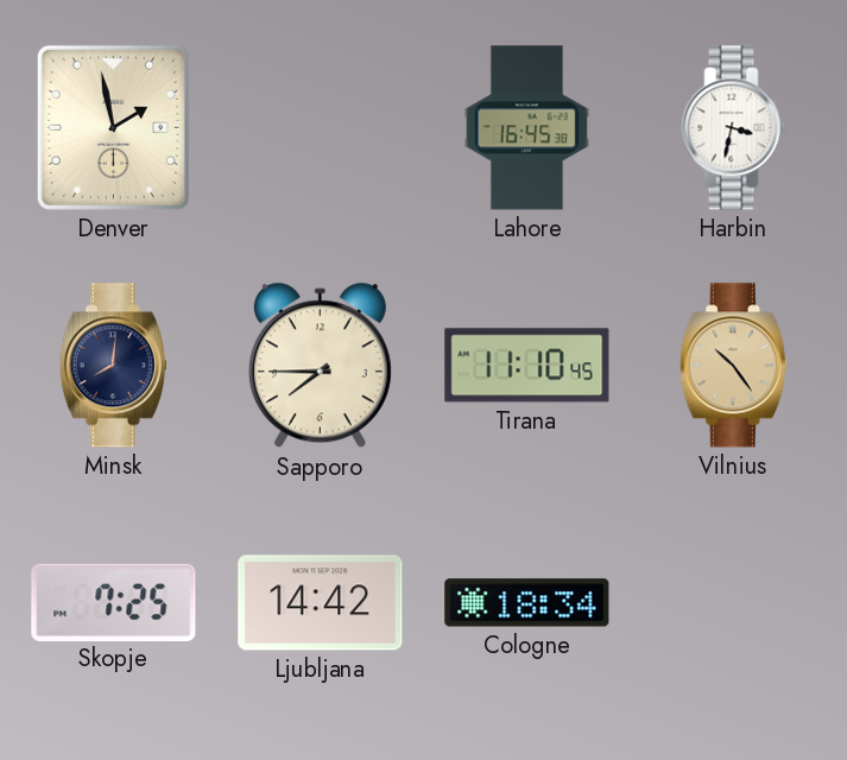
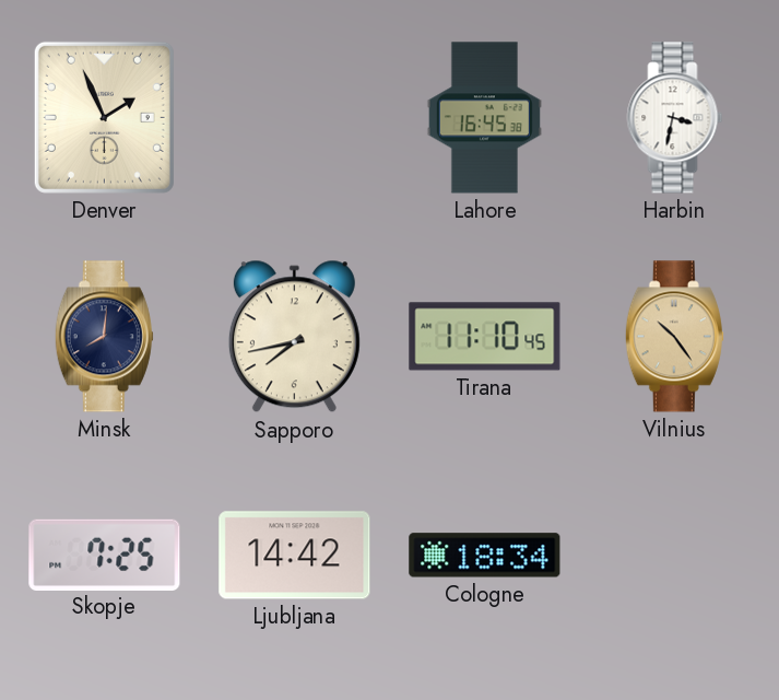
Denver: 1:58 -> 1:56
Sapporo: 7:45 -> 7:43
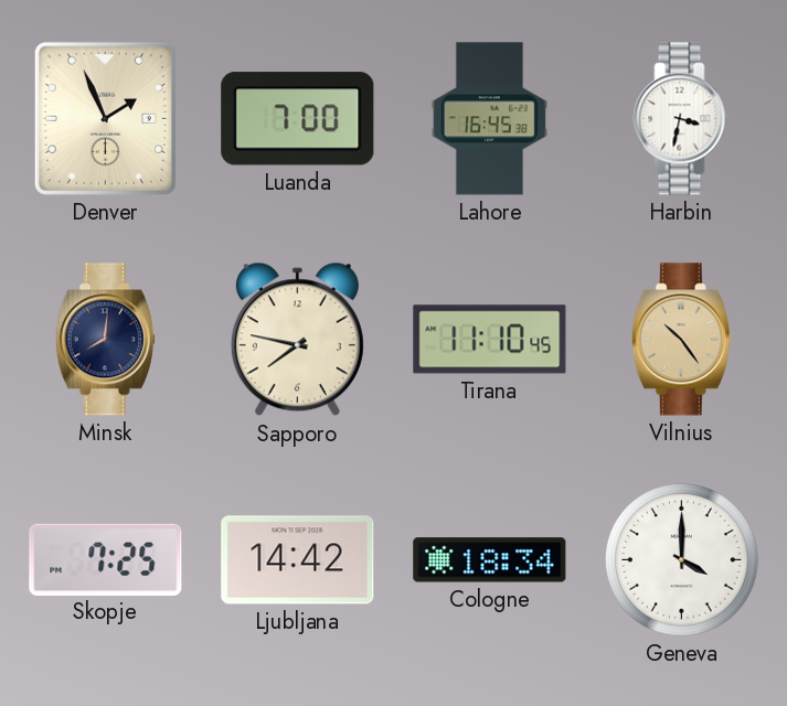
Luanda: none -> 7:00
Sapporo: 7:43 -> 7:47
Geneva: none -> 4:00
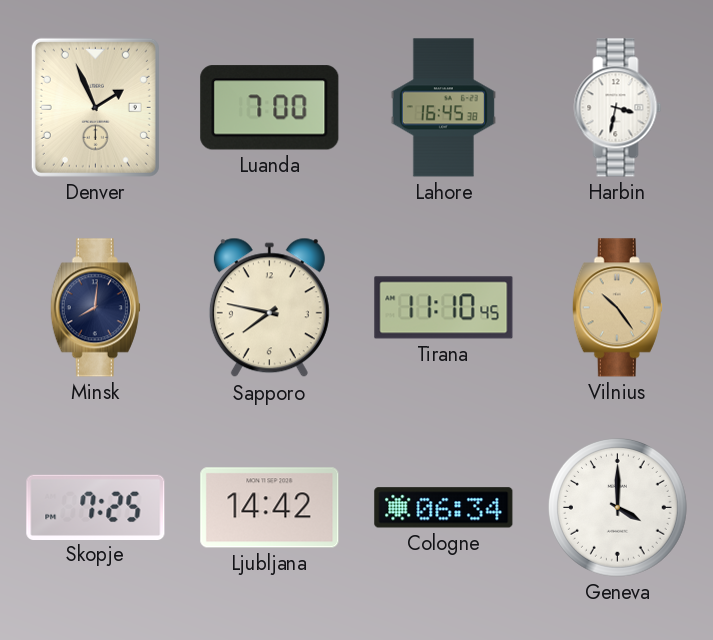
Cologne: 18:34 -> 06:34
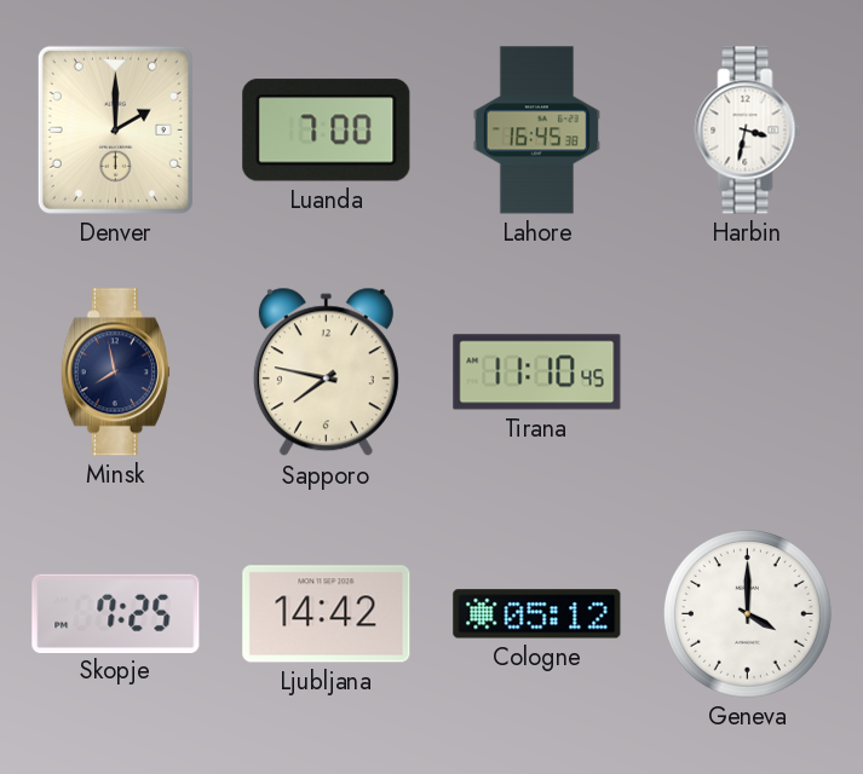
Denver: 1:56 -> 2:00
Minsk: 8:01 -> 7:58
Vilnius: 10:24 -> none
Cologne: 06:34 -> 05:12
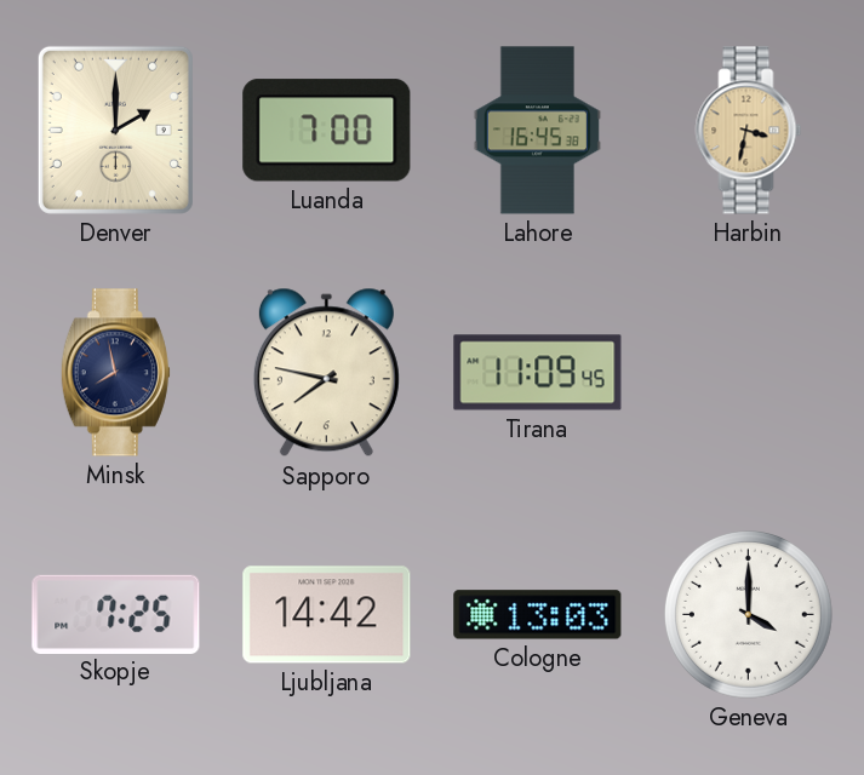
Harbin dial: white -> champagne
Tirana: 11:10 -> 11:09
Cologne: 05:12 -> 13:03
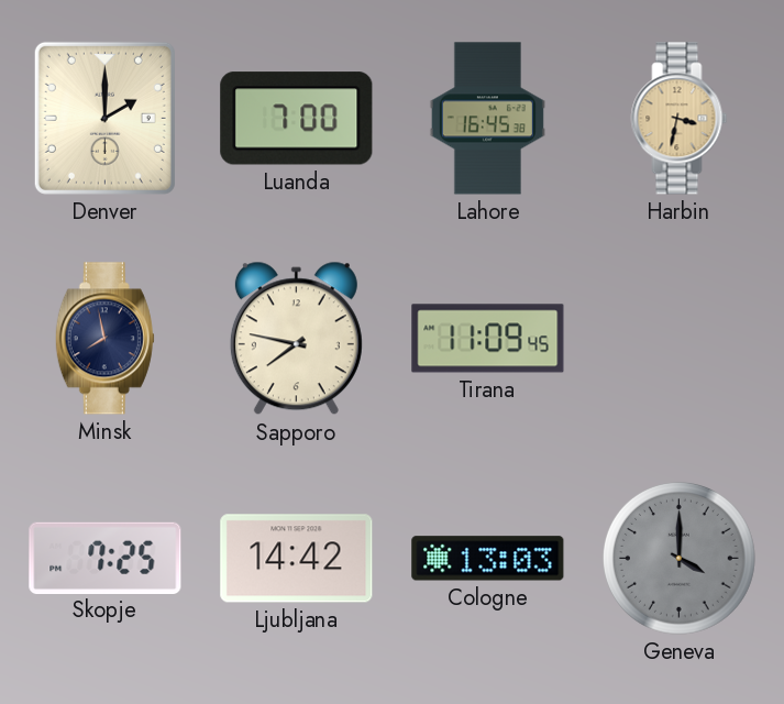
Geneva dial: white -> grey
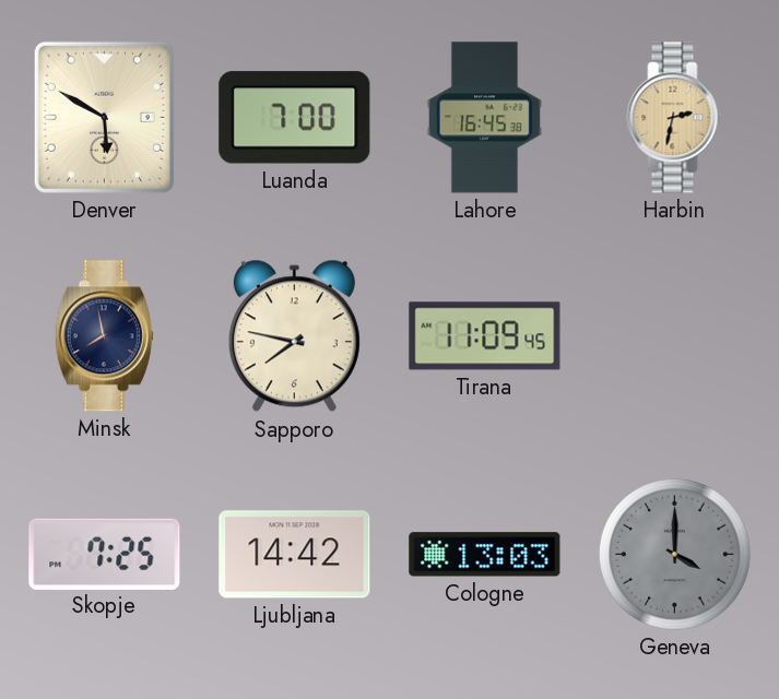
Denver: 2:00 -> 5:50
Harbin: 3:32 -> 2:32
